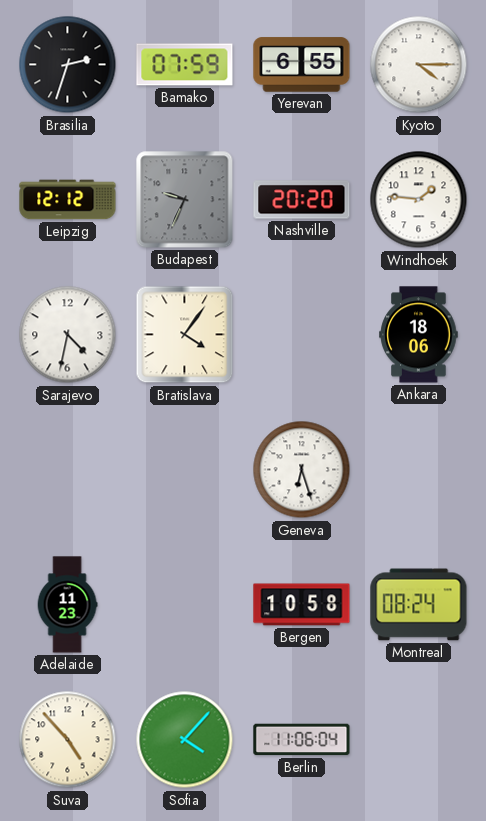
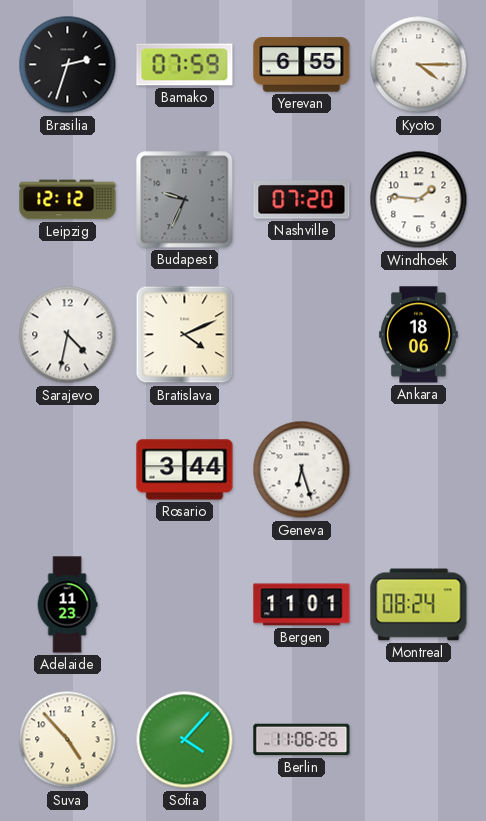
Nashville: 20:20 -> 07:20
Bratislava: 4:06 -> 4:11
Rosario: none -> 3:44
Bergen: 10:58 -> 11:01
Berlin: 11:06:04 -> 11:06:26
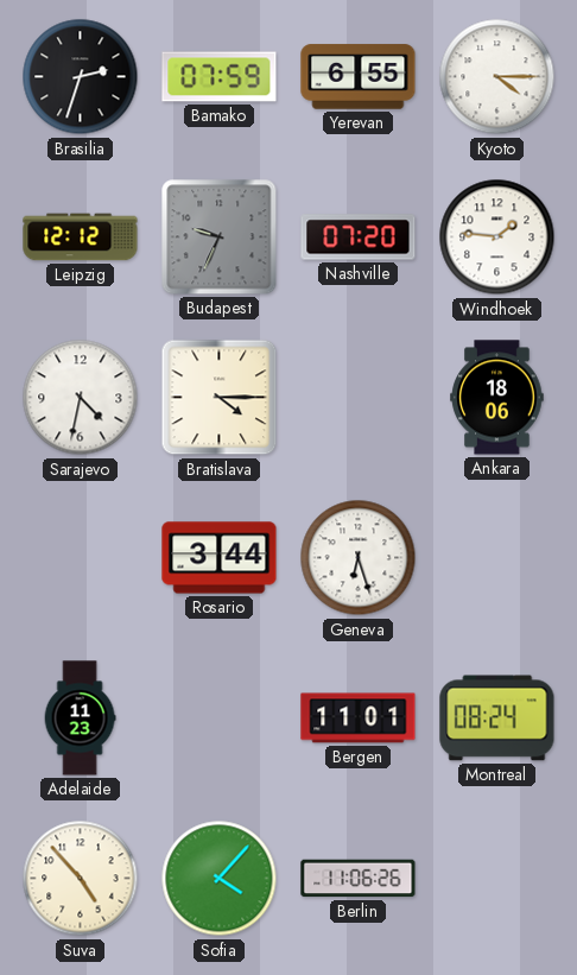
Bratislava: 4:11 -> 4:15
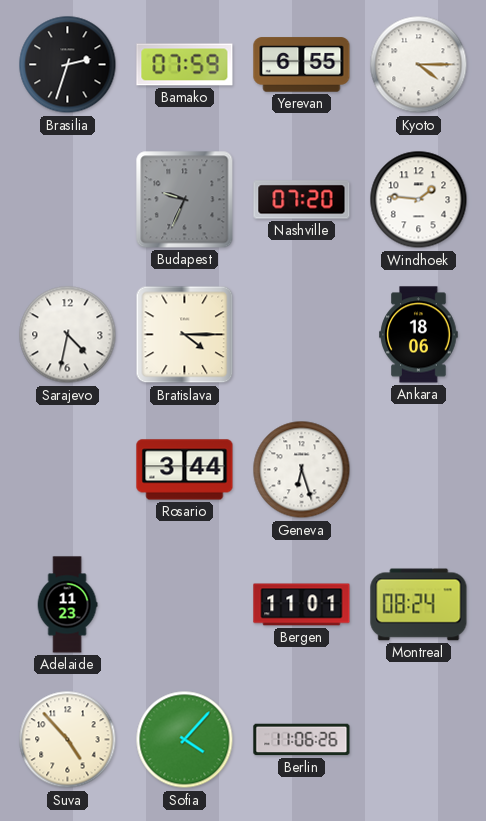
Leipzig: 12:12 -> none
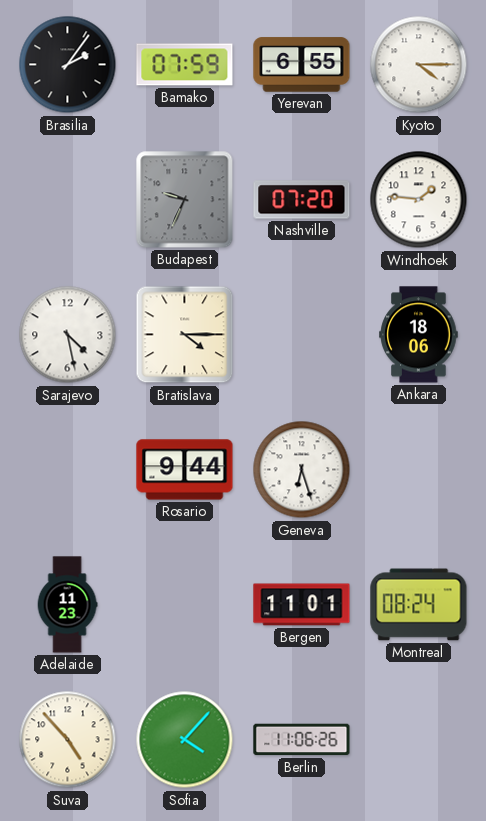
Brasilia: 2:33 -> 2:06
Sarajevo: 4:32 -> 4:28
Rosario: 3:44 -> 9:44
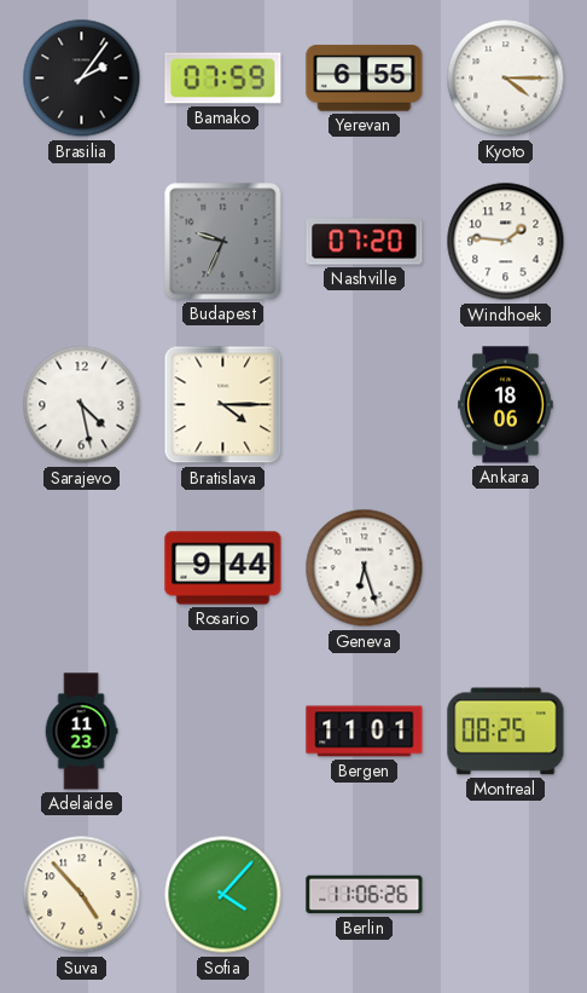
Montreal: 08:24 -> 08:25
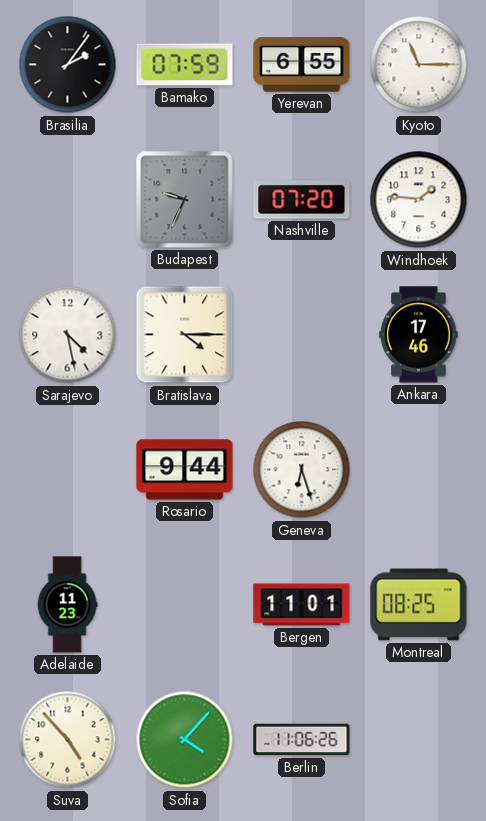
Kyoto: 4:15 -> 11:15
Ankara: 18:06 -> 17:46
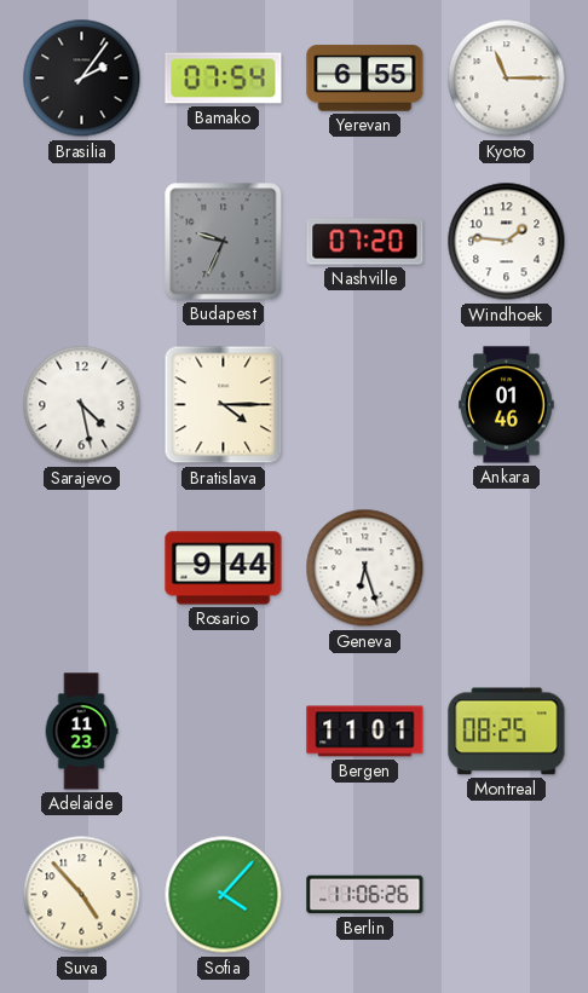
Bamako: 07:59 -> 07:54
Ankara: 17:46 -> 01:46
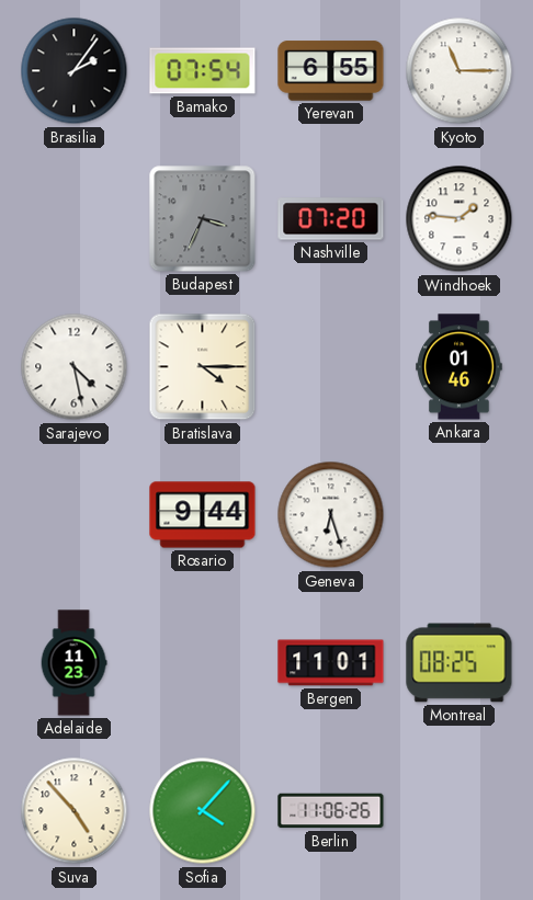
Budapest: 9:34 -> 3:34
